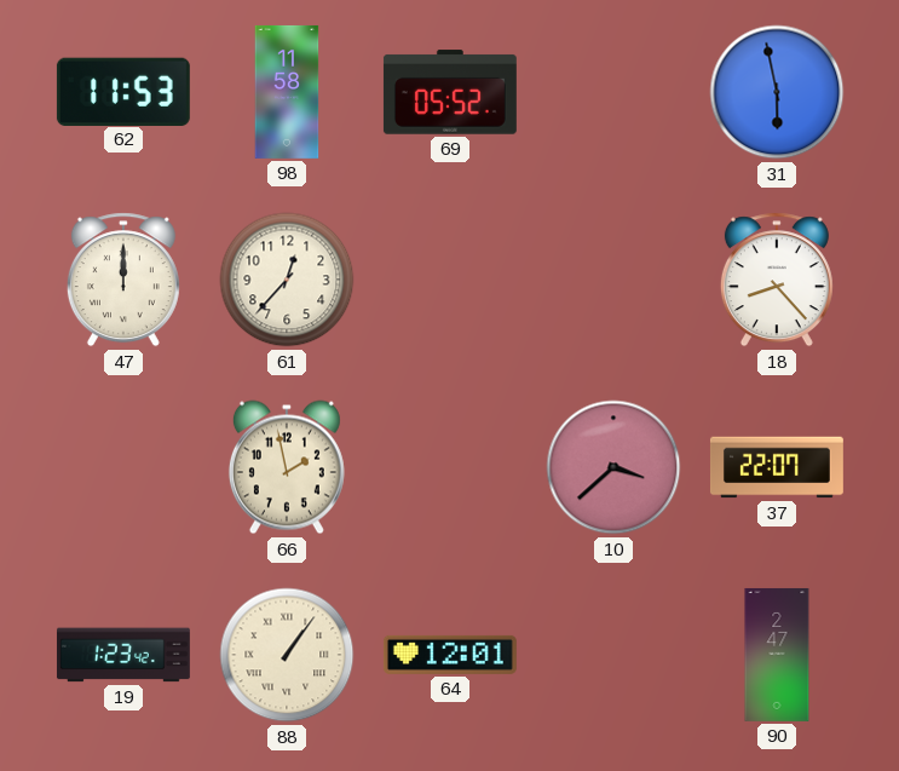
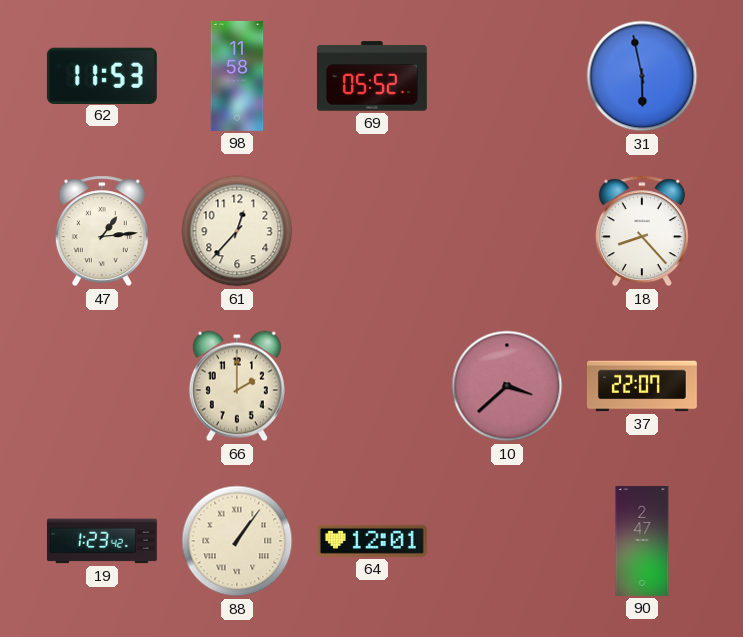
47: 12:00 -> 1:14
66: 1:58 -> 2:00
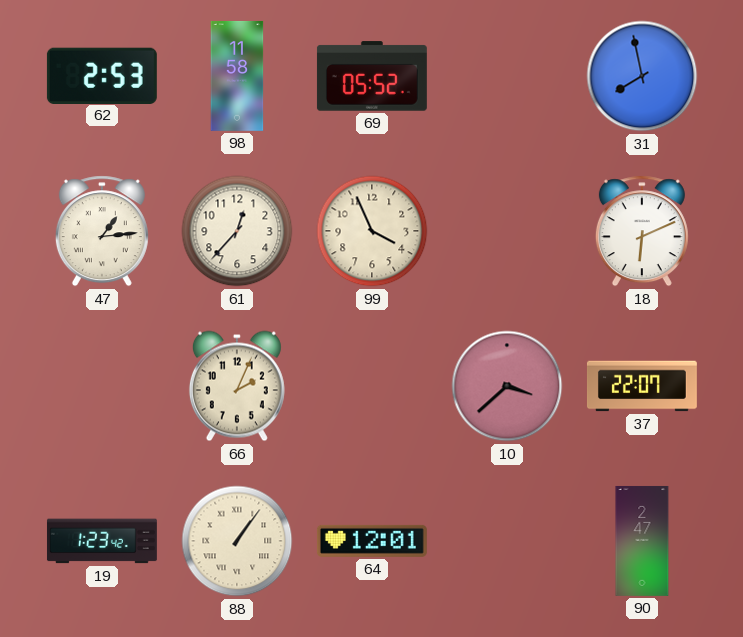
62: 11:53 -> 2:53
31: 5:58 -> 7:58
99: none -> 3:56
18: 8:23 -> 6:11
66: 2:00 -> 2:04
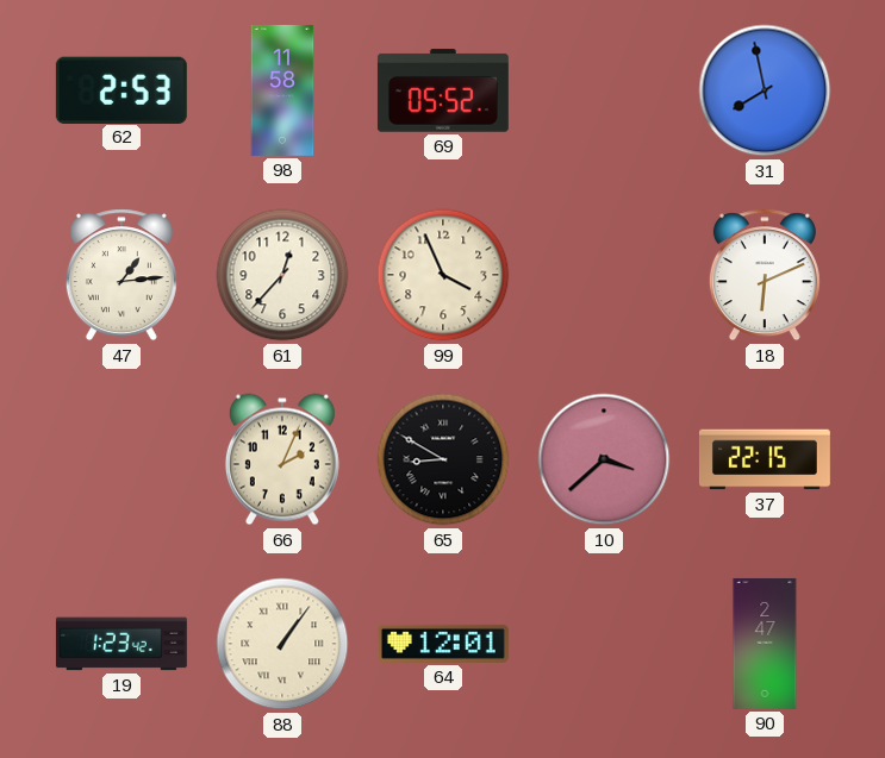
65: none -> 8:50
37: 22:07 -> 22:15
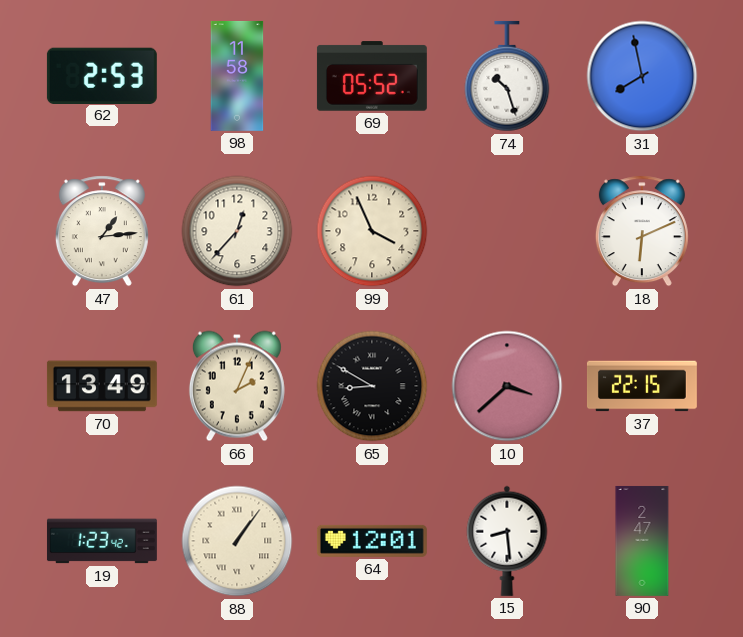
74: none -> 10:27
70: none -> 13:49
15: none -> 8:29
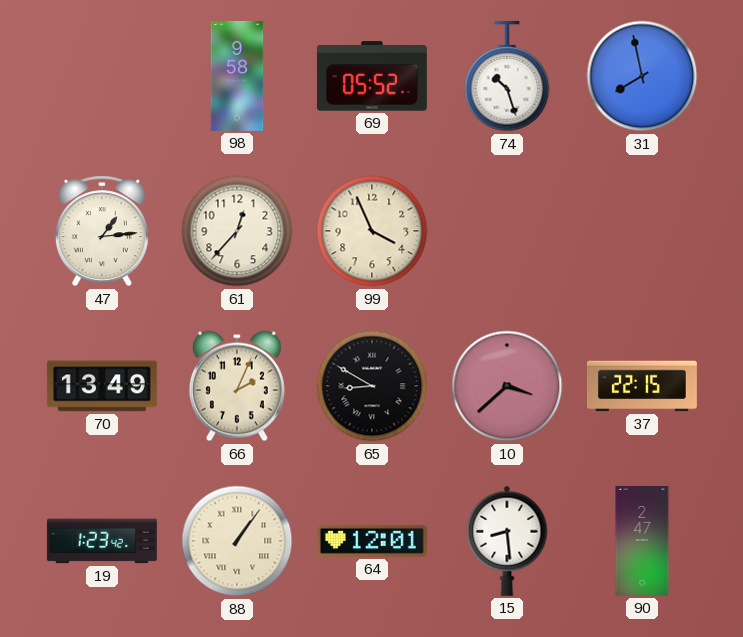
62: 2:53 -> none
98: 11:58 -> 9:58
18: 6:11 -> none
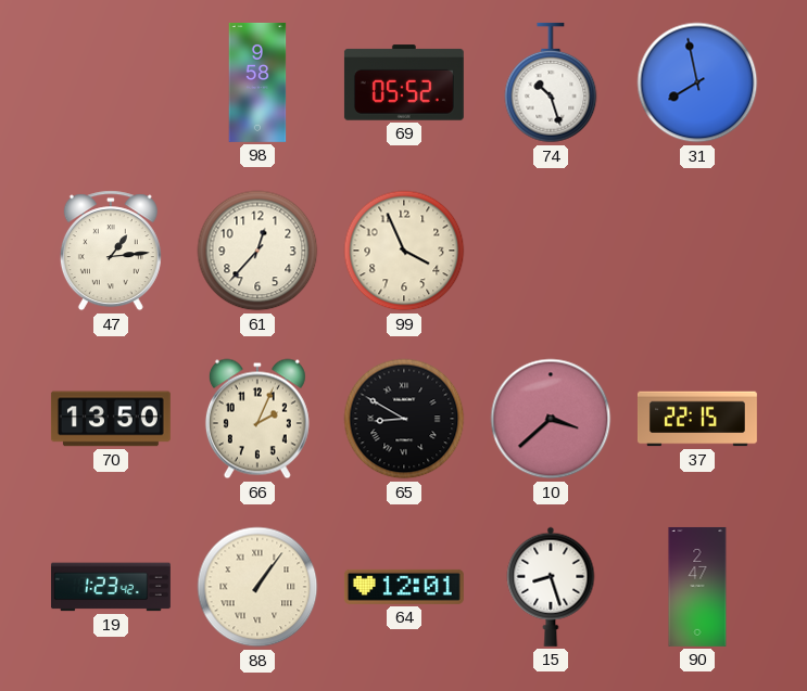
70: 13:49 -> 13:50
15: 8:29 -> 8:27
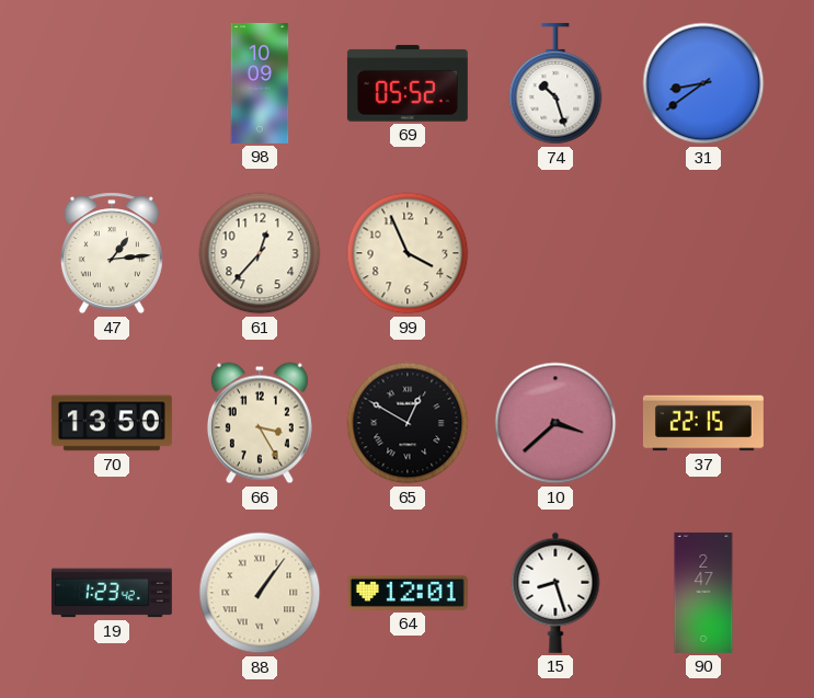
98: 9:58 -> 10:09
31: 7:58 -> 8:39
66: 2:04 -> 3:25
65: 8:50 -> 12:50
